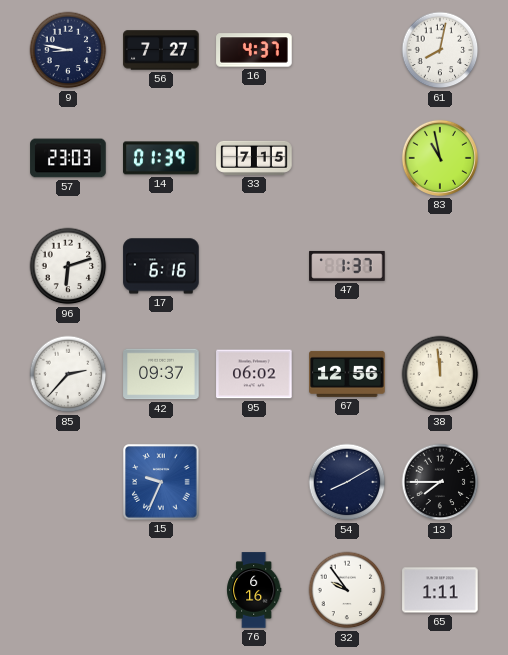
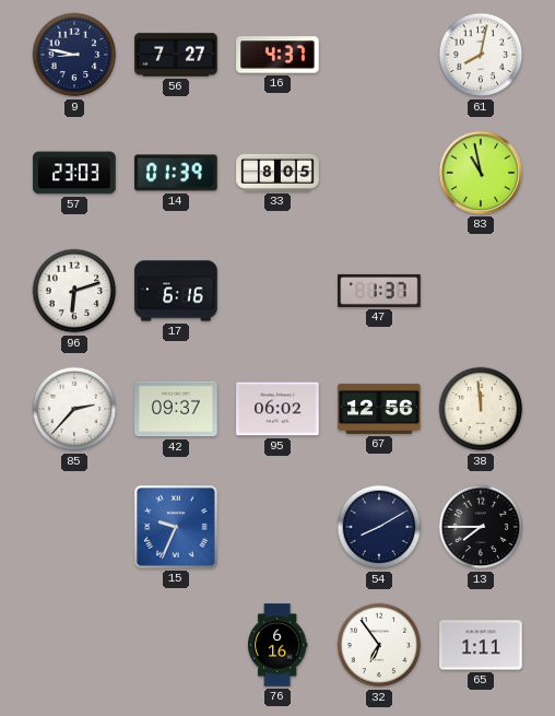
33: 7:15 -> 8:05
32: 9:54 -> 6:54
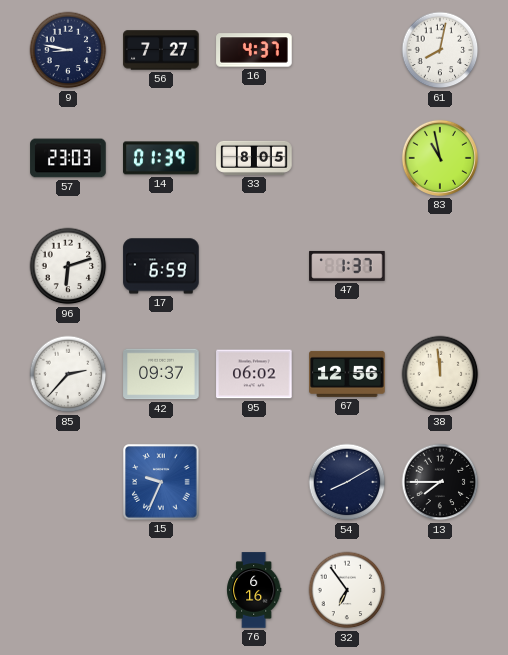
17: 6:16 -> 6:59
65: 1:11 -> none
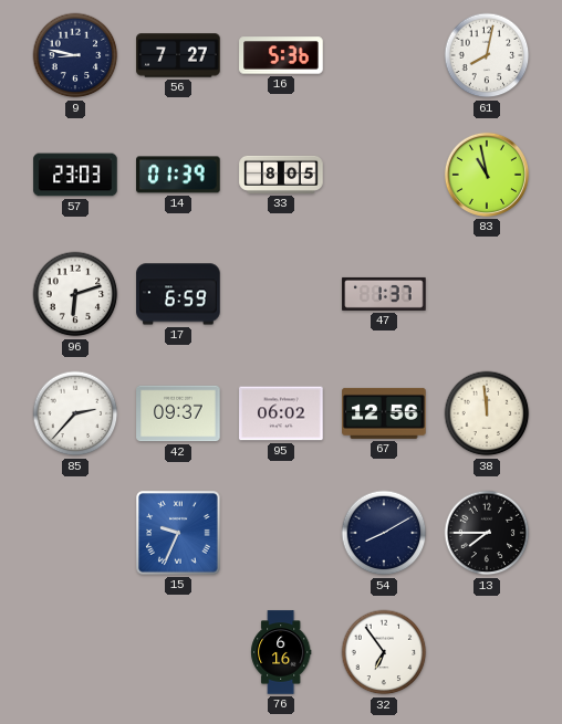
16: 4:37 -> 5:36
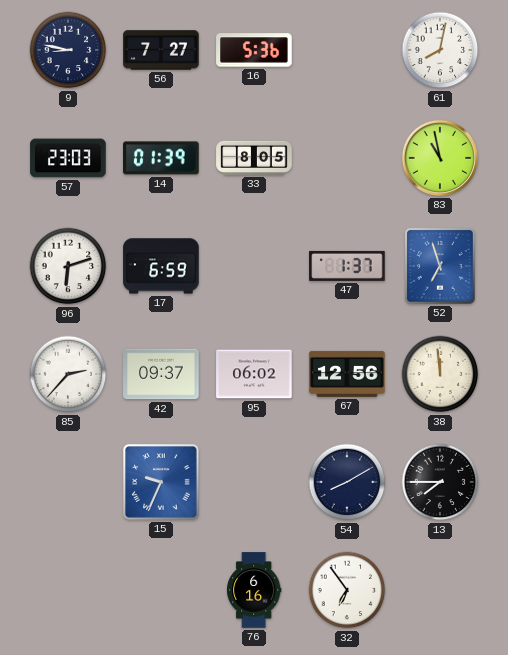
52: none -> 6:57
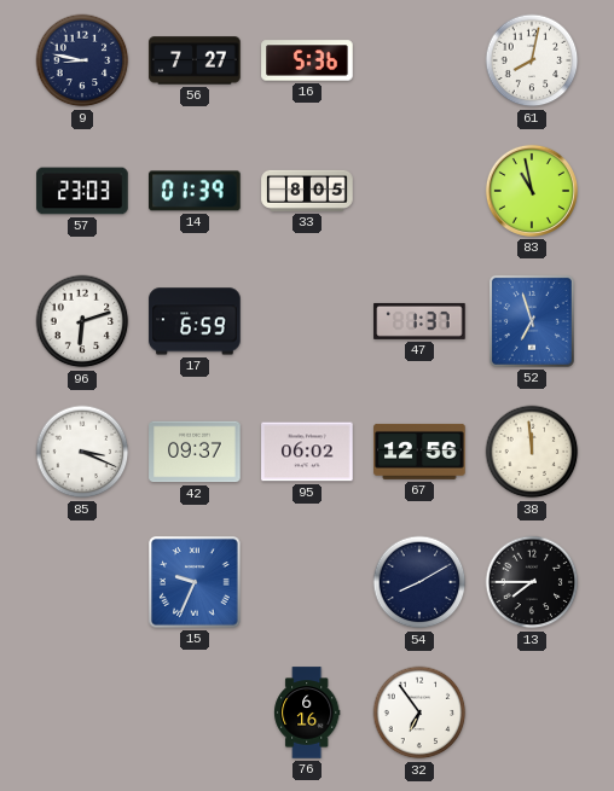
85: 2:37 -> 3:19
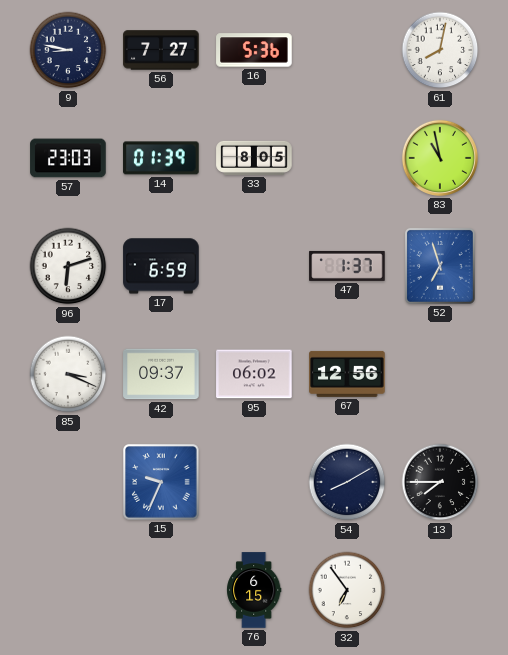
38: 11:59 -> none
76: 6:16 -> 6:15
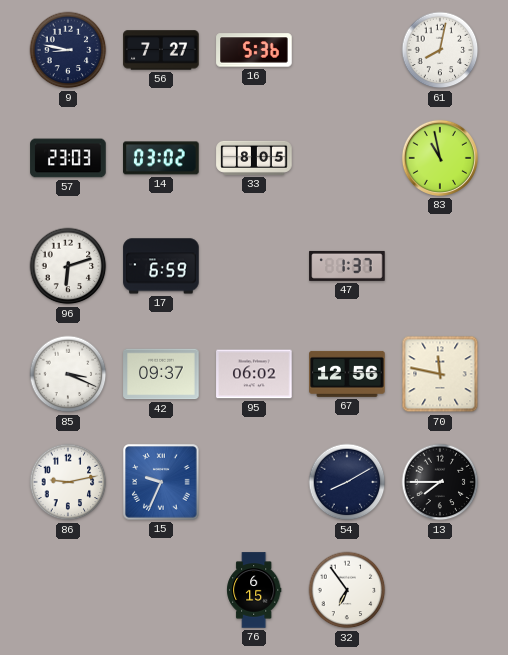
14: 01:39 -> 03:02
52: 6:57 -> none
70: none -> 11:47
86: none -> 9:13
